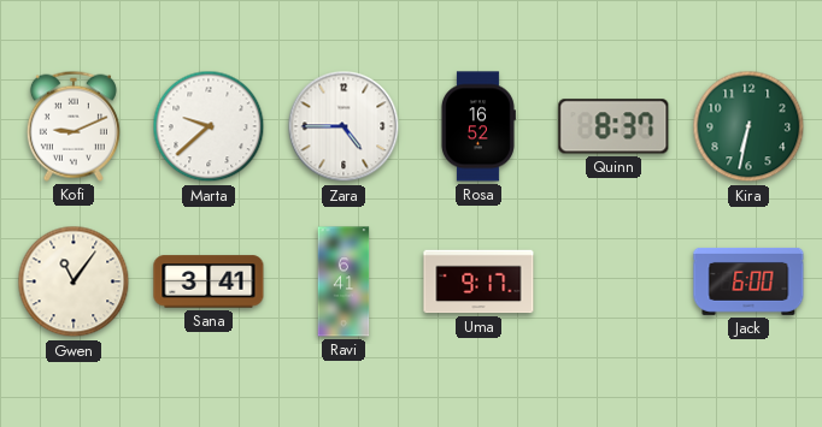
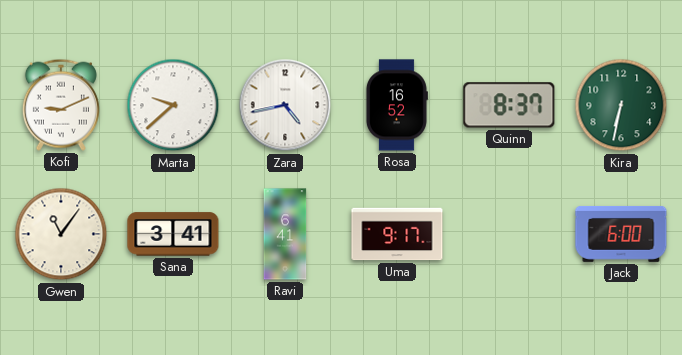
Zara: 4:45 -> 4:43
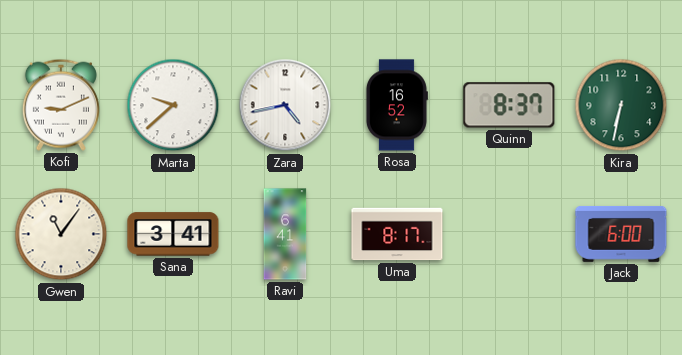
Uma: 9:17 -> 8:17
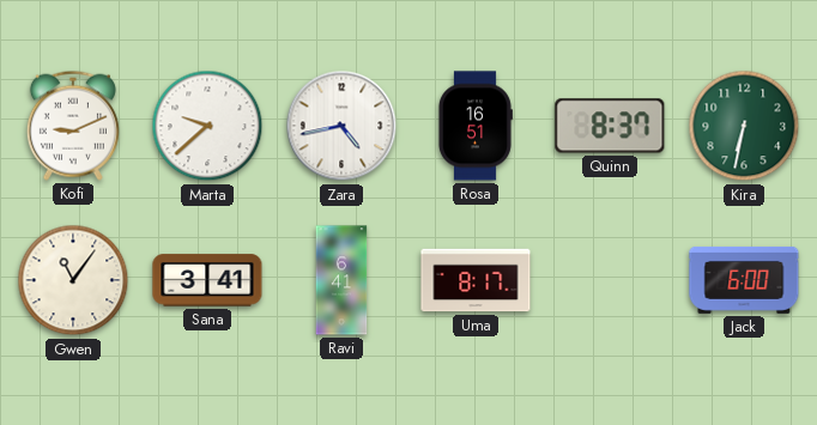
Rosa: 16:52 -> 16:51
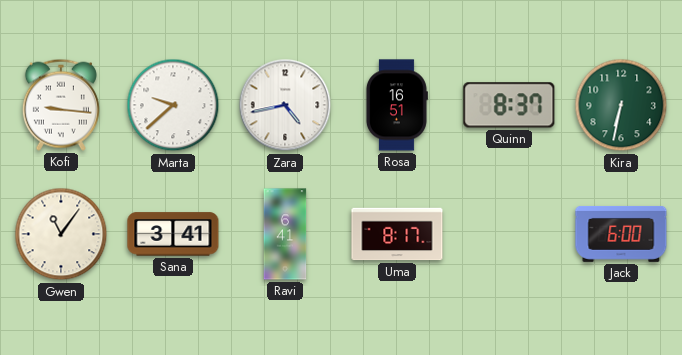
Kofi: 9:11 -> 9:16
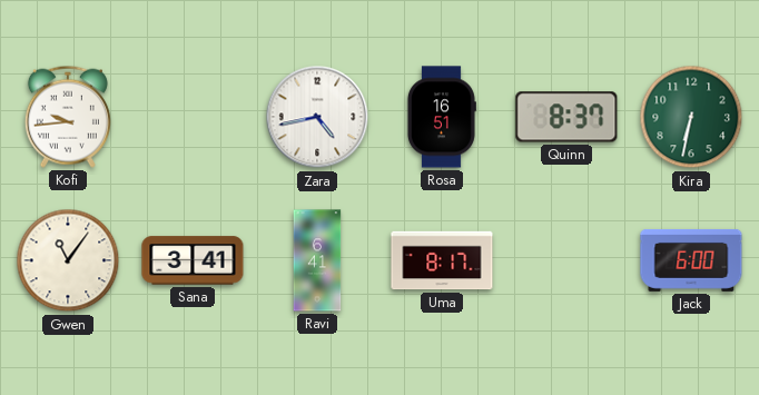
Kofi: 9:16 -> 9:44
Marta: 9:38 -> none
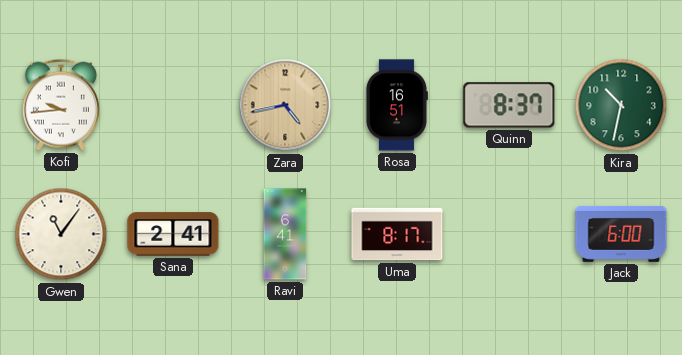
Zara dial: white -> champagne
Kira: 6:32 -> 10:32
Sana: 3:41 -> 2:41
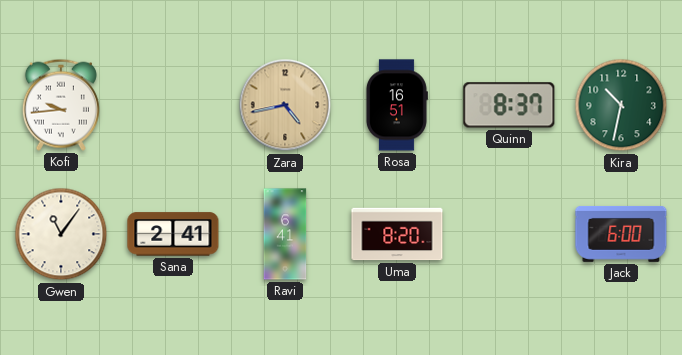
Uma: 8:17 -> 8:20
